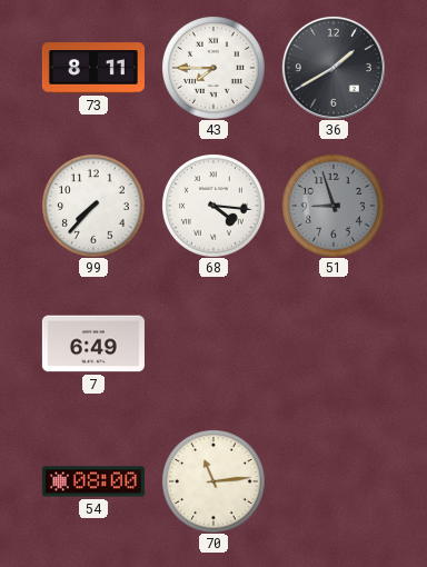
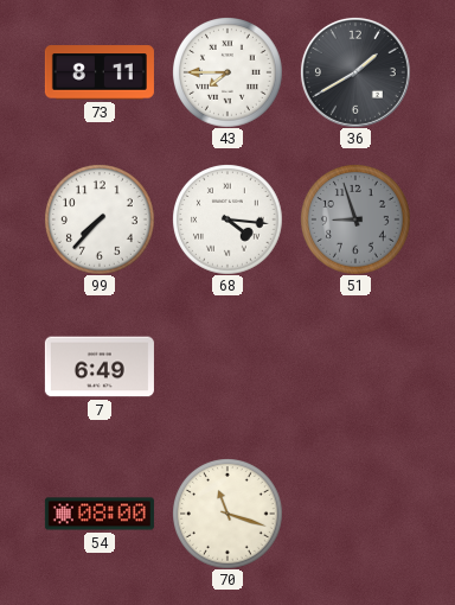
70: 11:14 -> 11:18
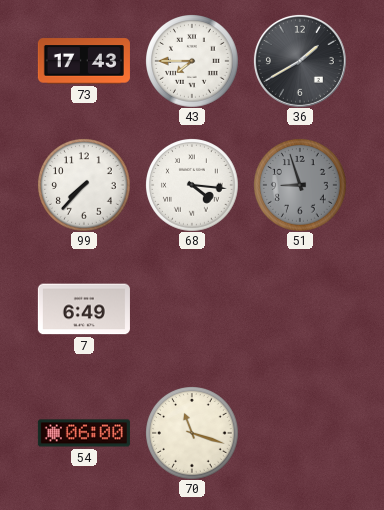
73: 8:11 -> 17:43
54: 08:00 -> 06:00
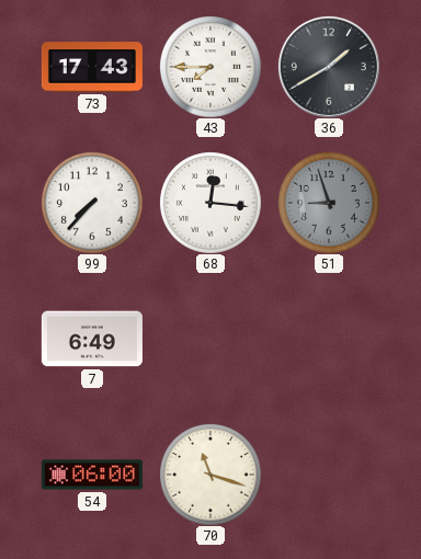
68: 4:16 -> 12:16
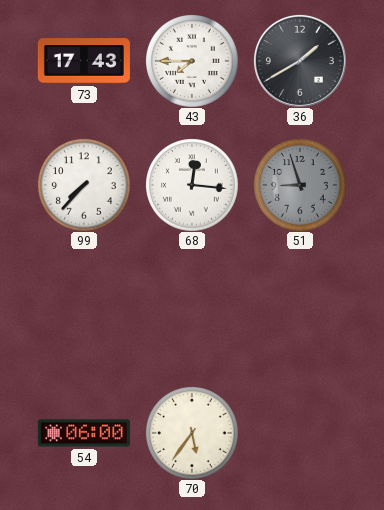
7: 6:49 -> none
70: 11:18 -> 5:36
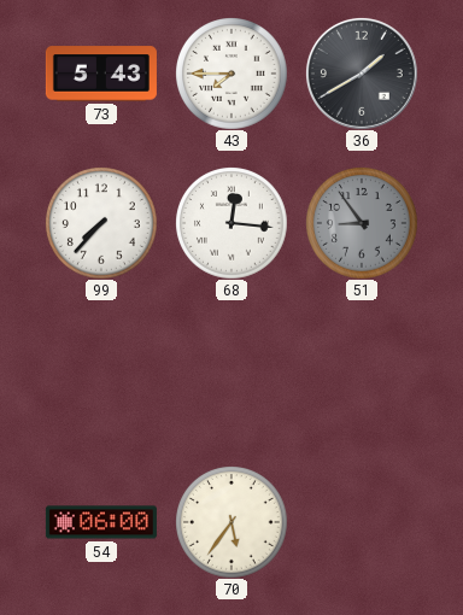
73: 17:43 -> 5:43
51: 8:57 -> 8:54
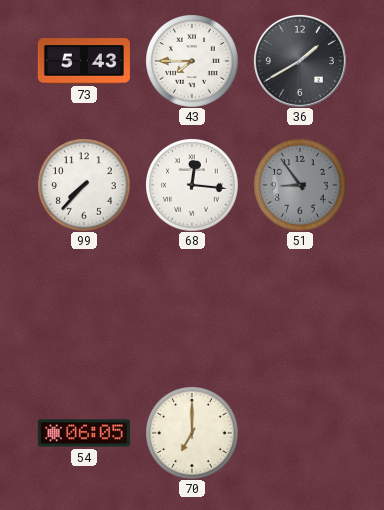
54: 06:00 -> 06:05
70: 5:36 -> 7:00
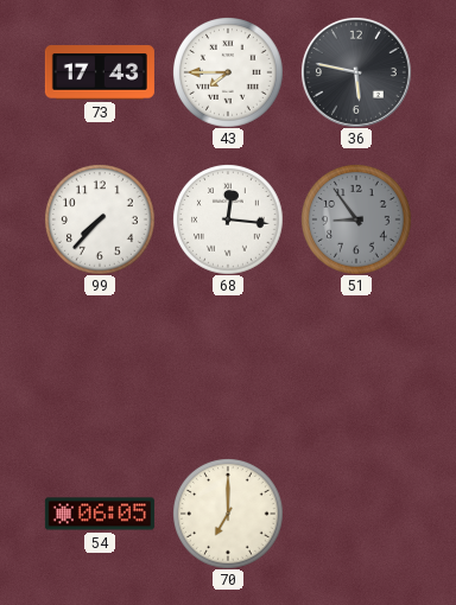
73: 5:43 -> 17:43
36: 1:40 -> 5:47
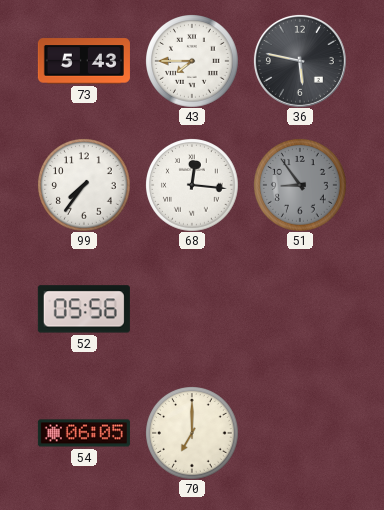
73: 17:43 -> 5:43
99: 7:37 -> 7:36
52: none -> 05:56
